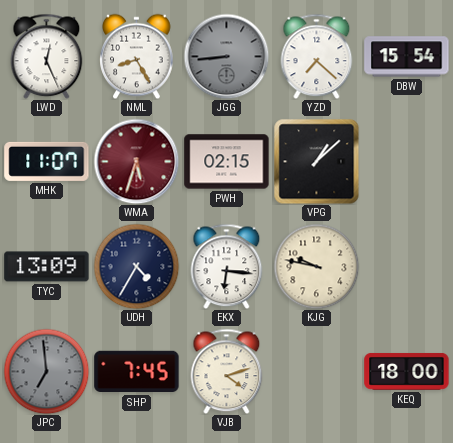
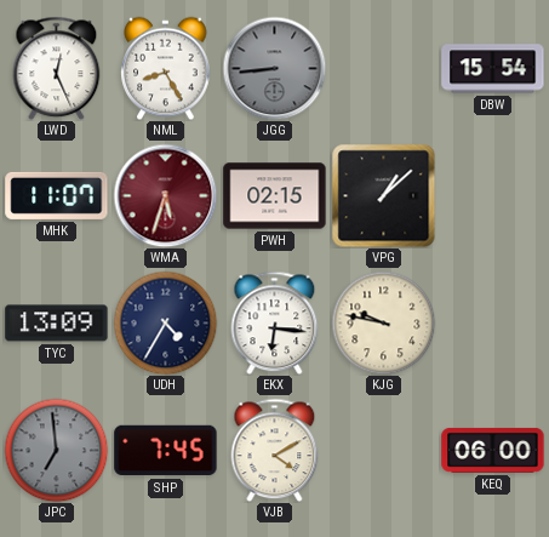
YZD: 7:22 -> none
VJB: 4:12 -> 4:10
KEQ: 18:00 -> 06:00
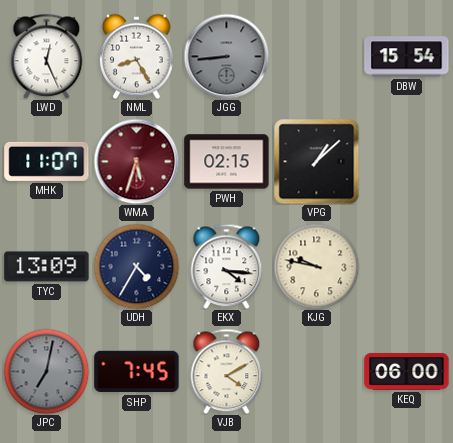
EKX: 6:16 -> 4:16
JPC: 6:59 -> 7:02
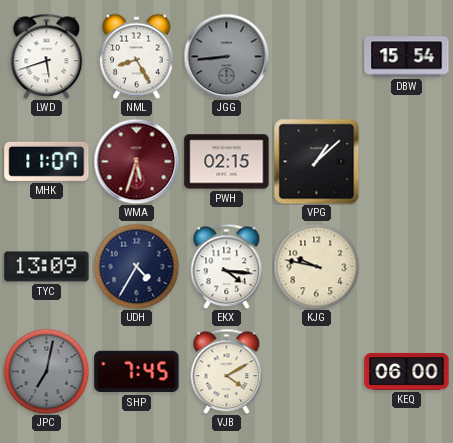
LWD: 12:26 -> 5:42
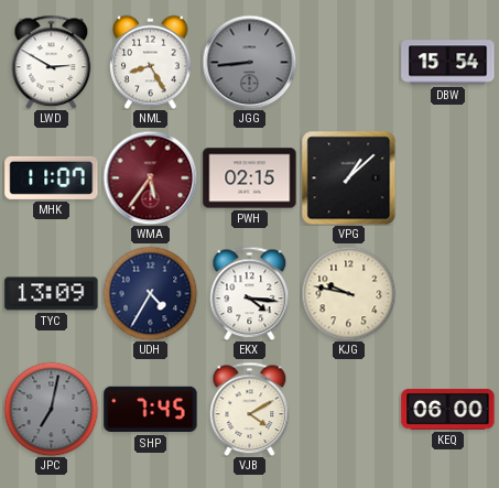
LWD: 5:42 -> 2:50
WMA: 5:33 -> 5:36
